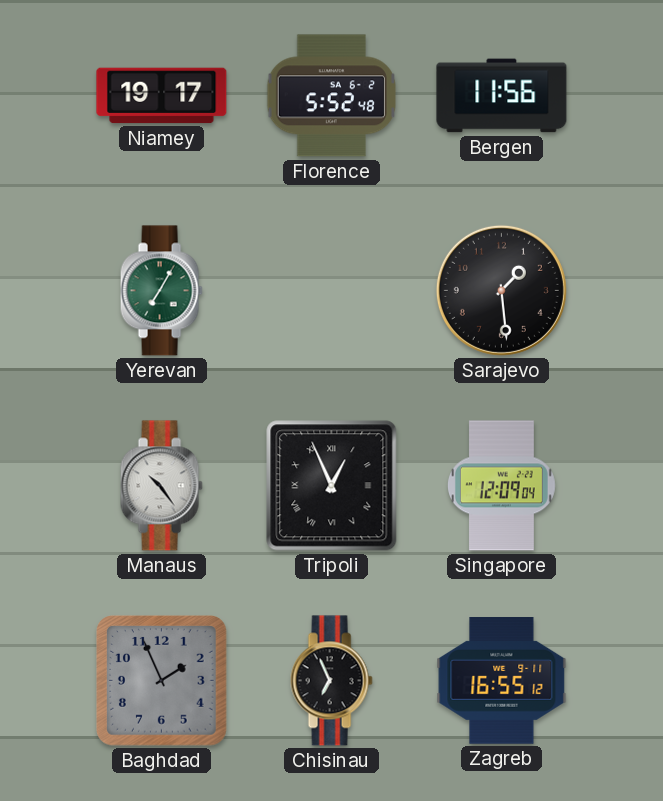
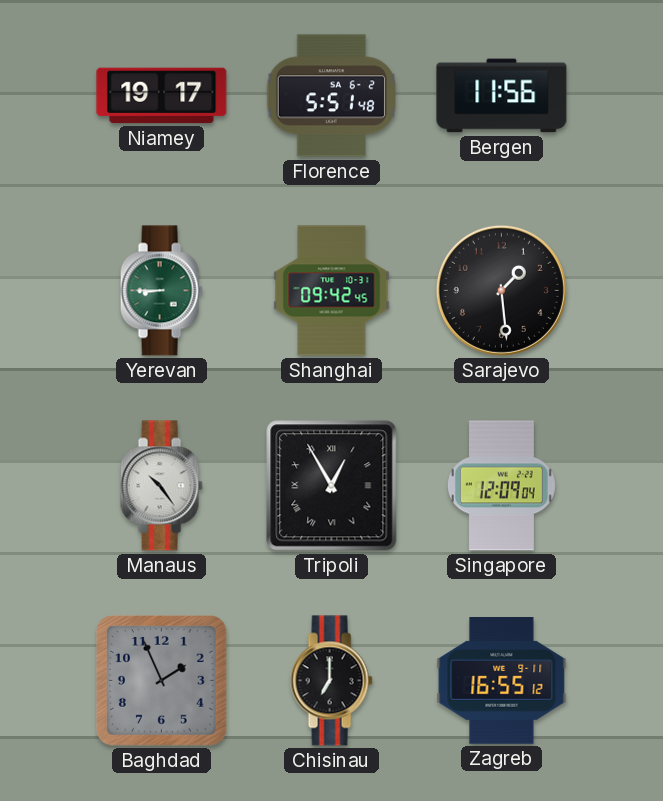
Florence: 5:52 -> 5:51
Yerevan: 7:05 -> 8:45
Shanghai: none -> 09:42
Tripoli: 12:56 -> 12:55
Chisinau: 6:56 -> 7:00
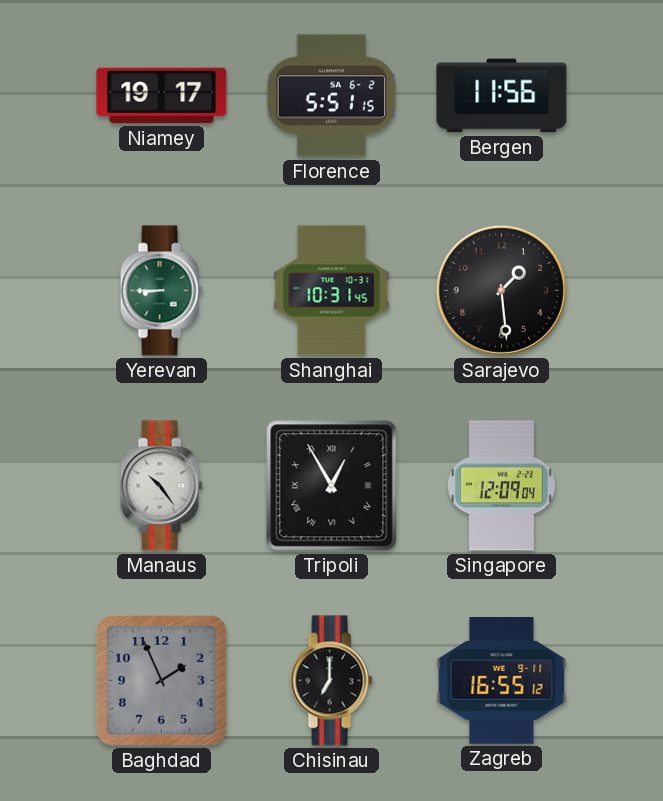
Florence: 5:51:48 -> 5:51:15
Shanghai: 09:42 -> 10:31
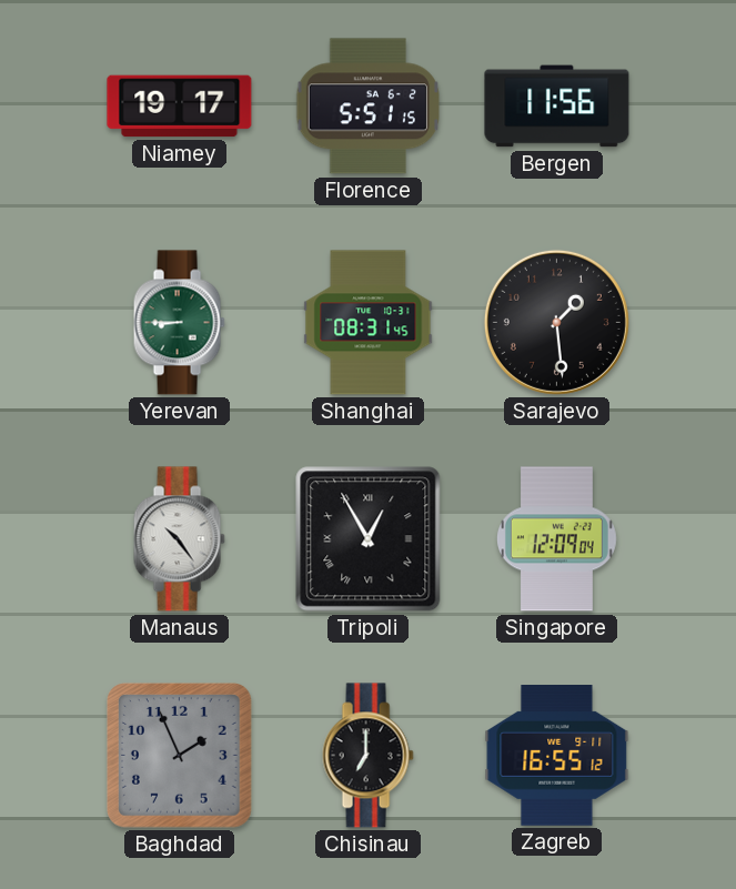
Shanghai: 10:31 -> 08:31
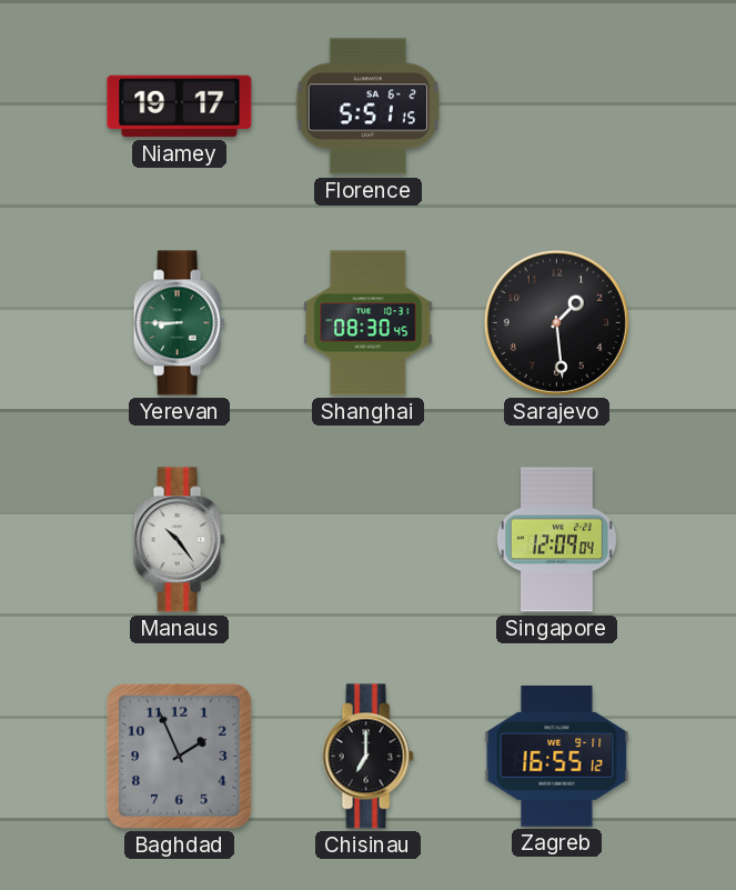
Bergen: 11:56 -> none
Shanghai: 08:31 -> 08:30
Tripoli: 12:55 -> none
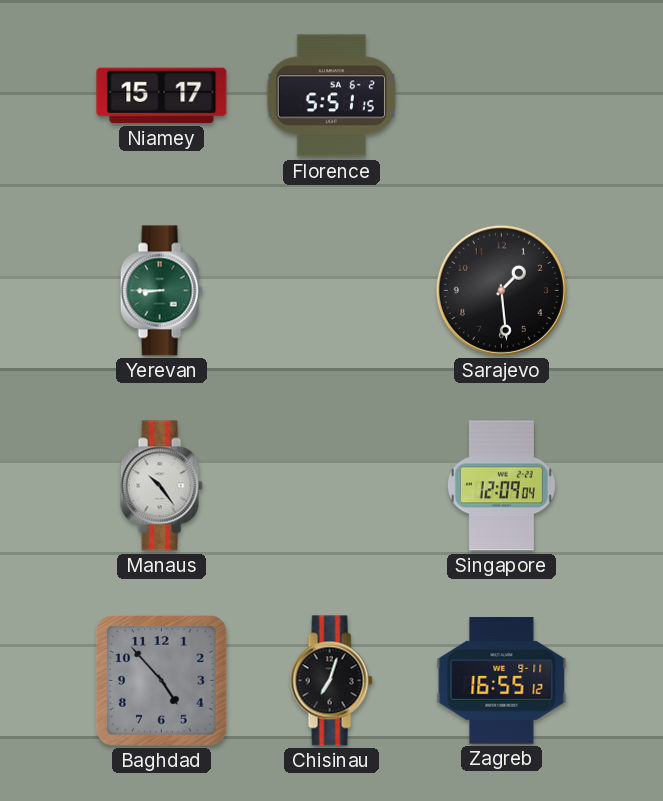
Niamey: 19:17 -> 15:17
Shanghai: 08:30 -> none
Baghdad: 1:56 -> 4:53
Chisinau: 7:00 -> 7:03
